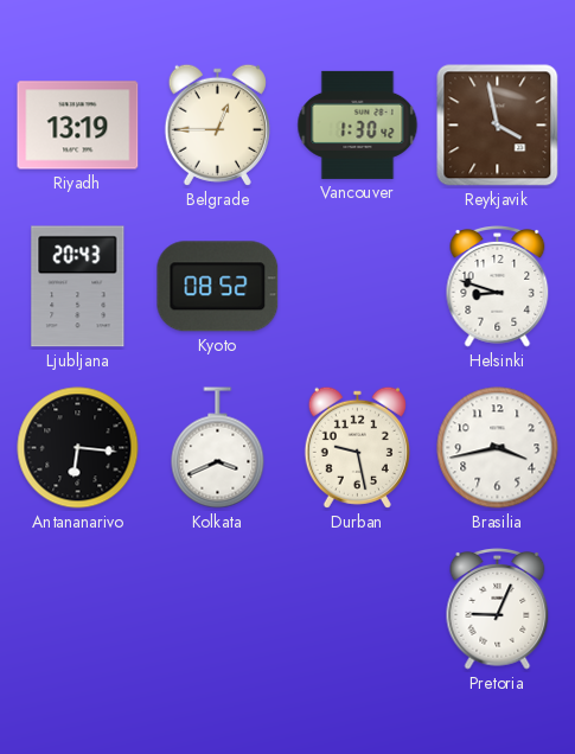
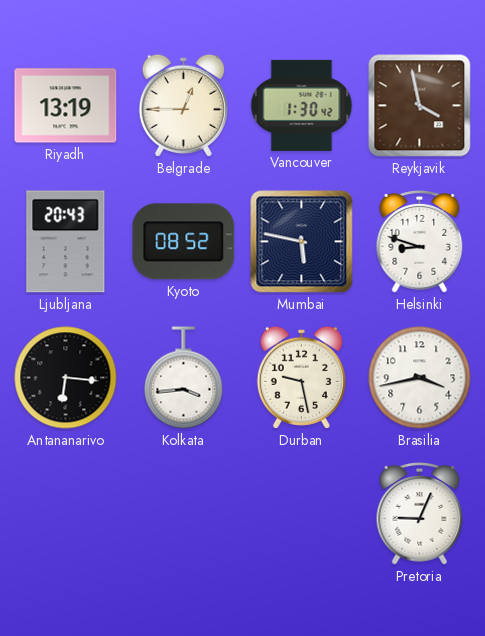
Mumbai: none -> 5:47
Kolkata: 3:41 -> 3:44
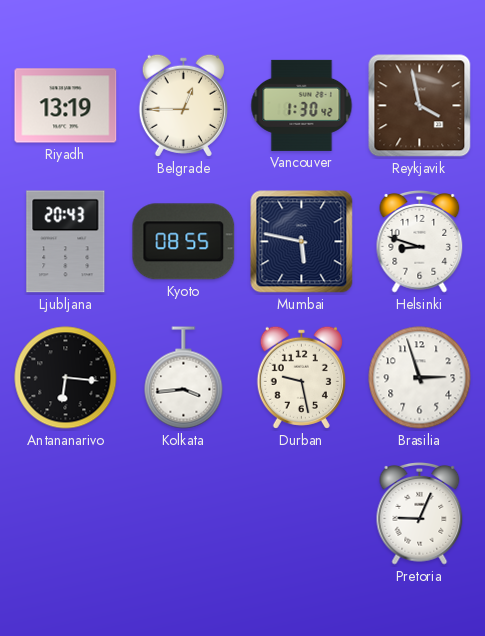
Kyoto: 08:52 -> 08:55
Brasilia: 3:43 -> 2:57
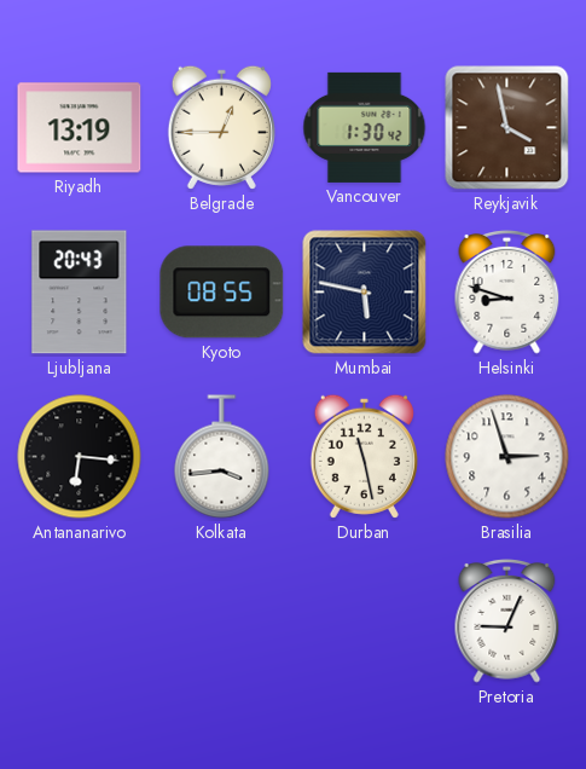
Durban: 9:28 -> 11:28
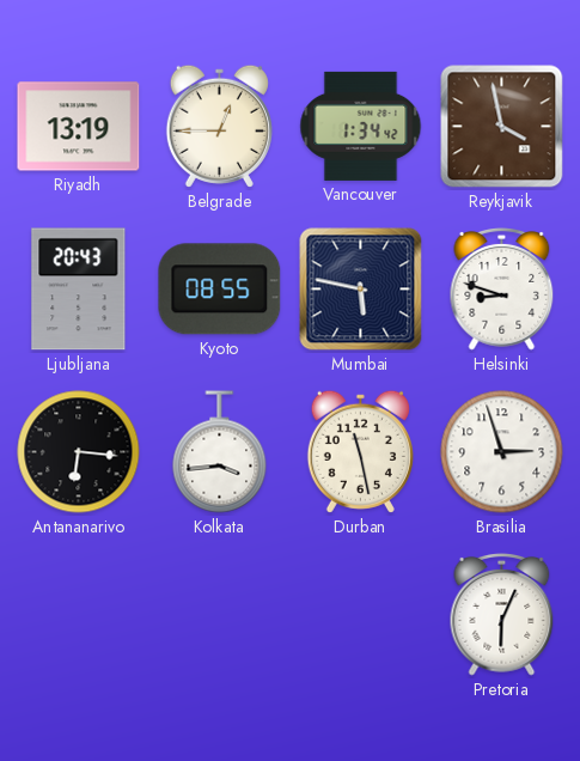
Vancouver: 1:30 -> 1:34
Pretoria: 9:04 -> 6:04
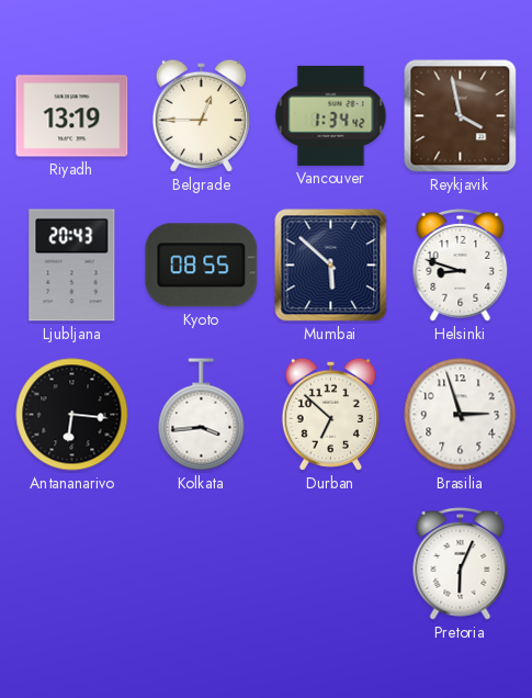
Mumbai: 5:47 -> 5:52
Durban: 11:28 -> 6:52
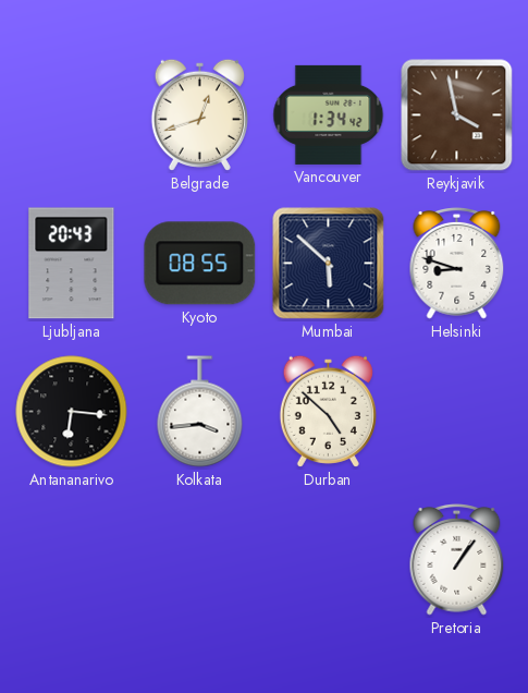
Riyadh: 13:19 -> none
Belgrade: 12:45 -> 12:42
Durban: 6:52 -> 4:52
Brasilia: 2:57 -> none
Pretoria: 6:04 -> 1:06
